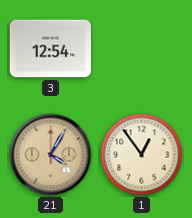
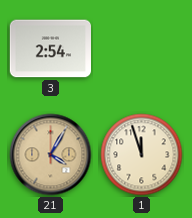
3: 12:54 -> 2:54
1: 12:54 -> 11:57
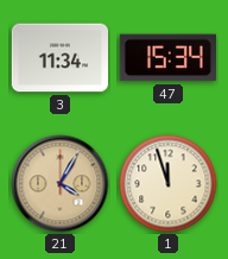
3: 2:54 -> 11:34
47: none -> 15:34
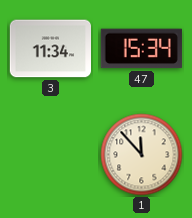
21: 4:05 -> none
1: 11:57 -> 11:53
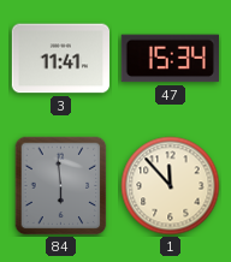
3: 11:34 -> 11:41
84: none -> 5:59
